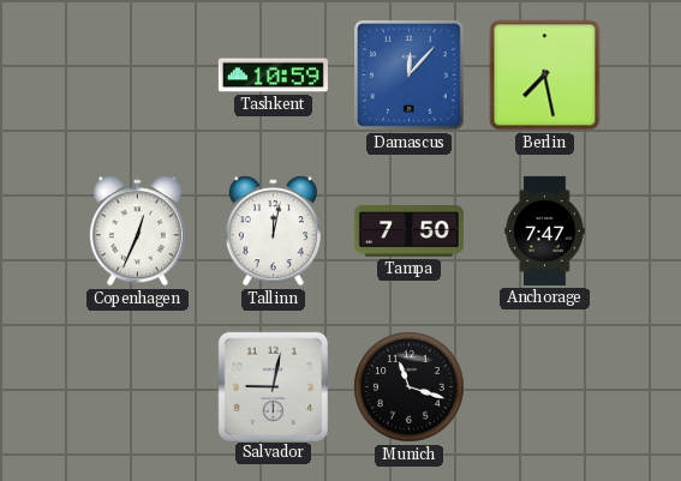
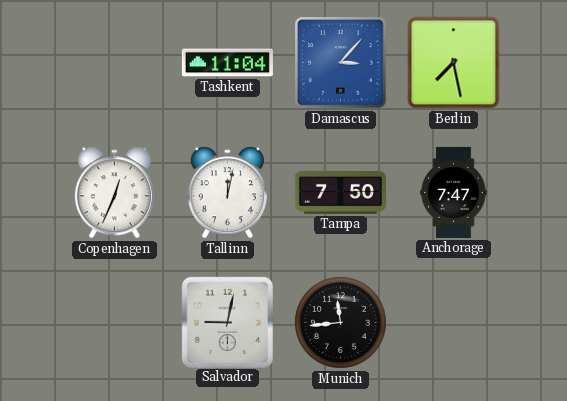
Tashkent: 10:59 -> 11:04
Damascus: 12:07 -> 3:07
Munich: 11:18 -> 11:44
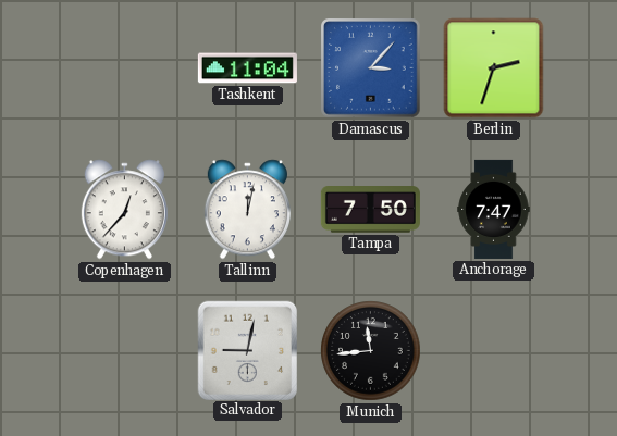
Berlin: 7:28 -> 2:33
Copenhagen: 12:34 -> 12:37
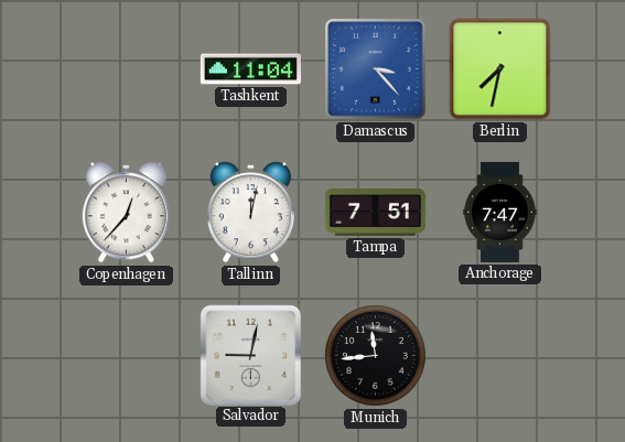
Damascus: 3:07 -> 3:23
Berlin: 2:33 -> 7:32
Tampa: 7:50 -> 7:51
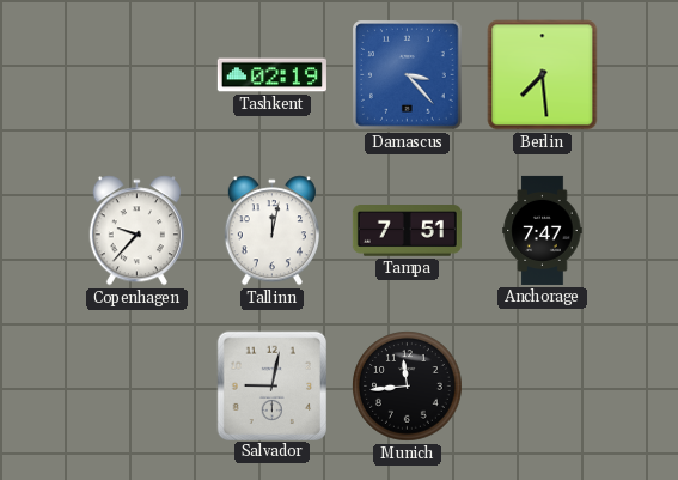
Tashkent: 11:04 -> 02:19
Berlin: 7:32 -> 7:29
Copenhagen: 12:37 -> 9:37
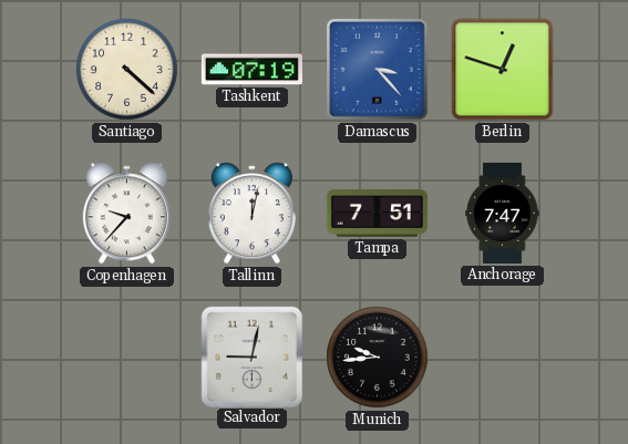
Santiago: none -> 4:22
Tashkent: 02:19 -> 07:19
Berlin: 7:29 -> 12:48
Munich: 11:44 -> 9:44
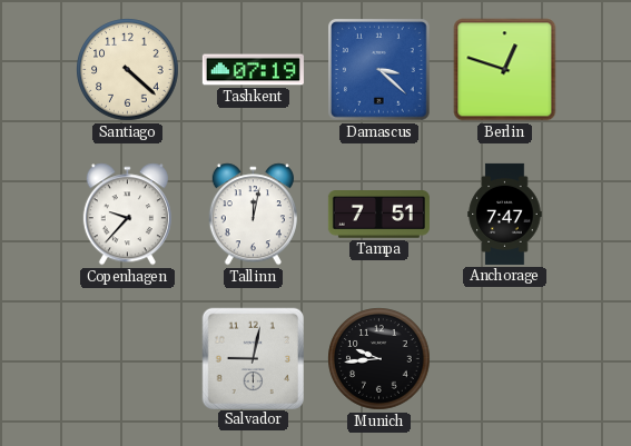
Damascus: 3:23 -> 3:22
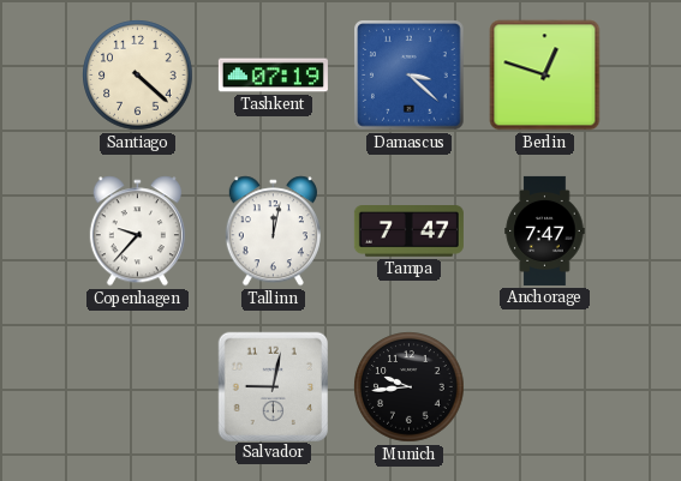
Tampa: 7:51 -> 7:47
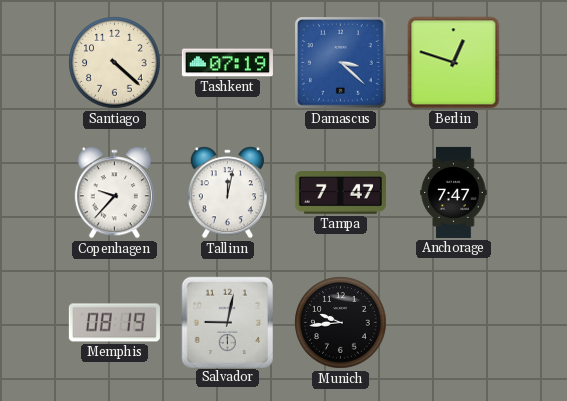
Memphis: none -> 08:19
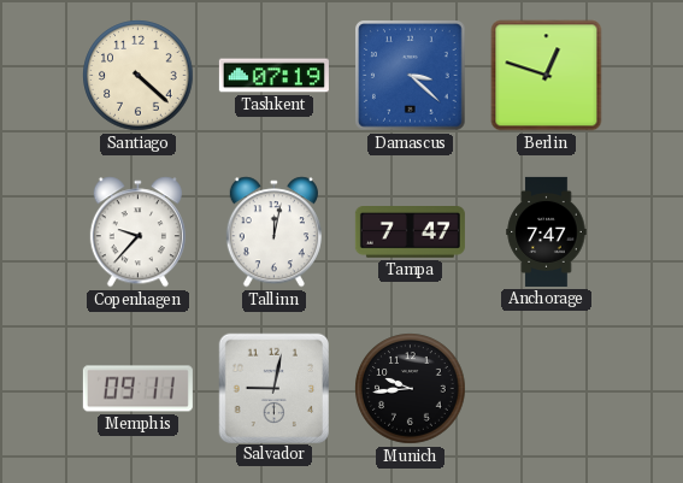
Memphis: 08:19 -> 09:11
